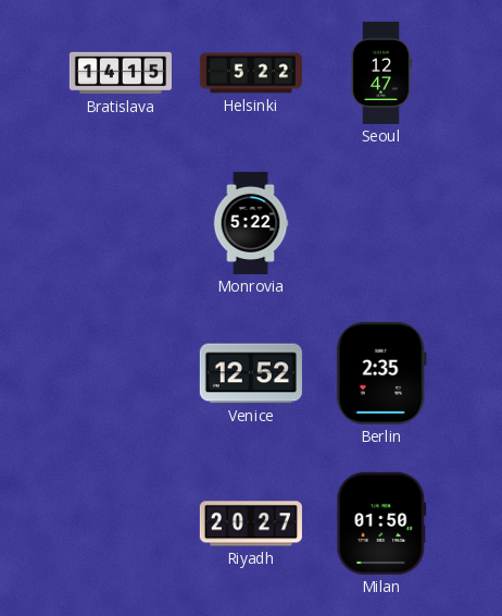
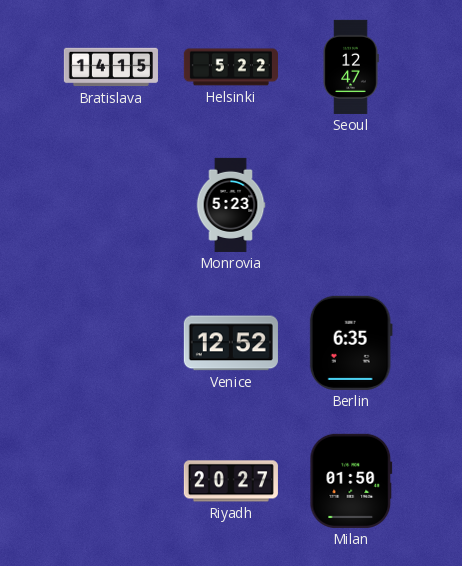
Monrovia: 5:22 -> 5:23
Berlin: 2:35 -> 6:35
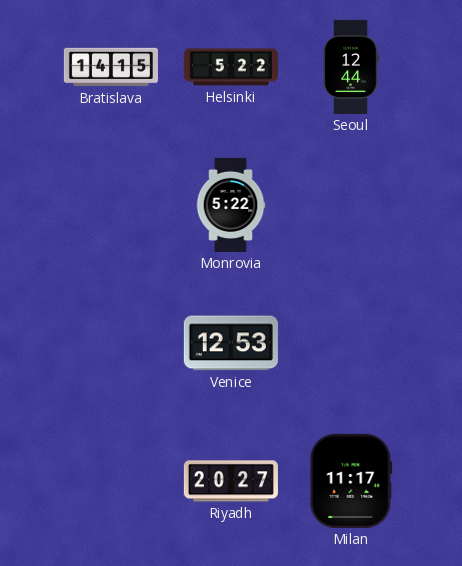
Seoul: 12:47 -> 12:44
Monrovia: 5:23 -> 5:22
Venice: 12:52 -> 12:53
Berlin: 6:35 -> none
Milan: 01:50 -> 11:17
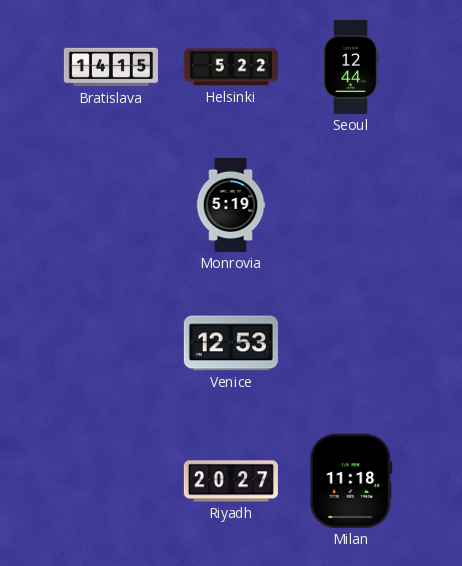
Monrovia: 5:22 -> 5:19
Milan: 11:17 -> 11:18
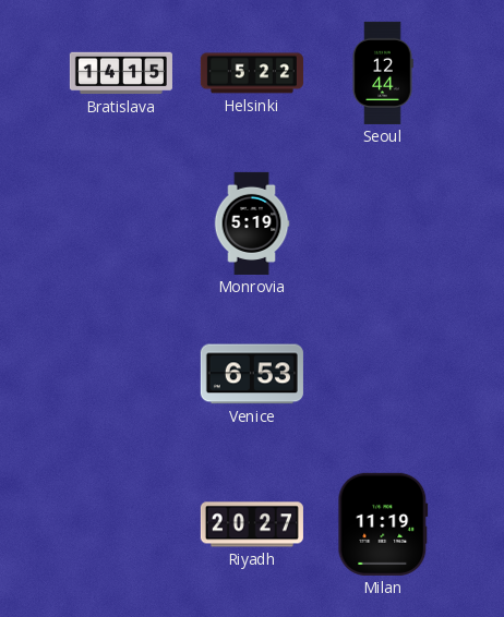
Venice: 12:53 -> 6:53
Milan: 11:18 -> 11:19
